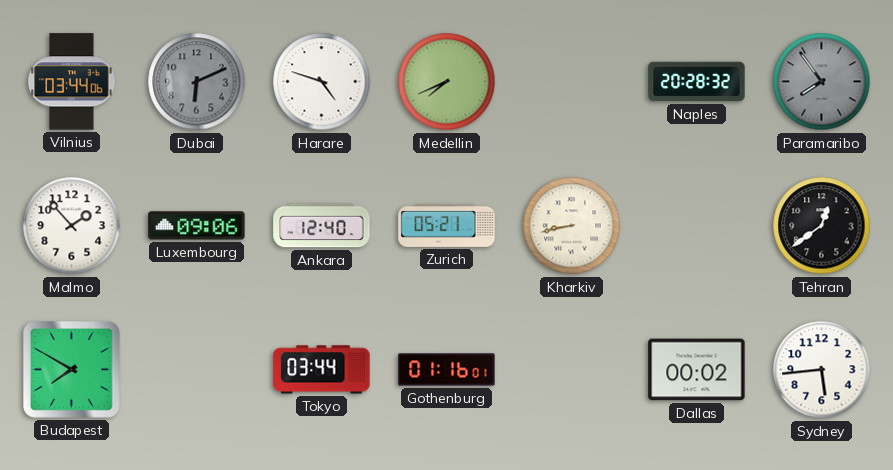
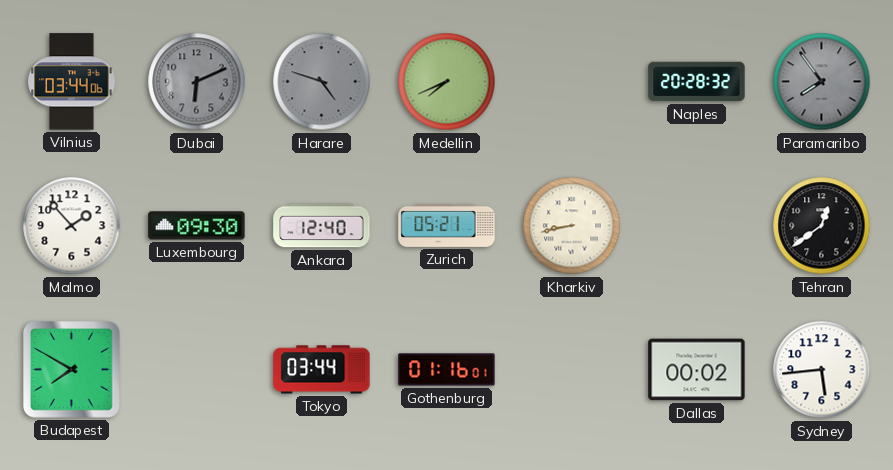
Harare dial: white -> grey
Luxembourg: 09:06 -> 09:30
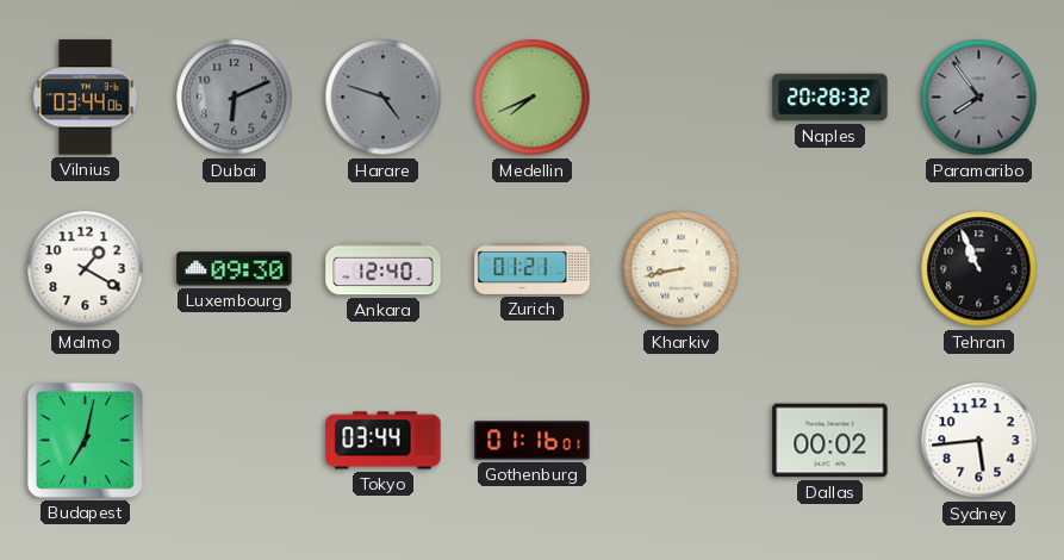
Malmo: 1:53 -> 1:20
Zurich: 05:21 -> 01:21
Tehran: 12:39 -> 10:56
Budapest: 7:50 -> 7:02
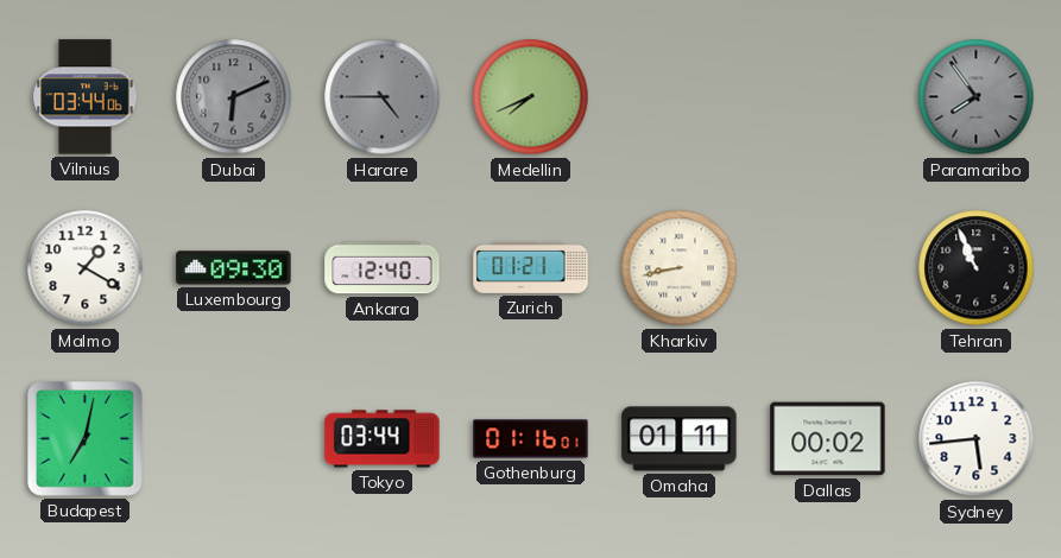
Harare: 4:48 -> 4:45
Naples: 20:28 -> none
Omaha: none -> 01:11
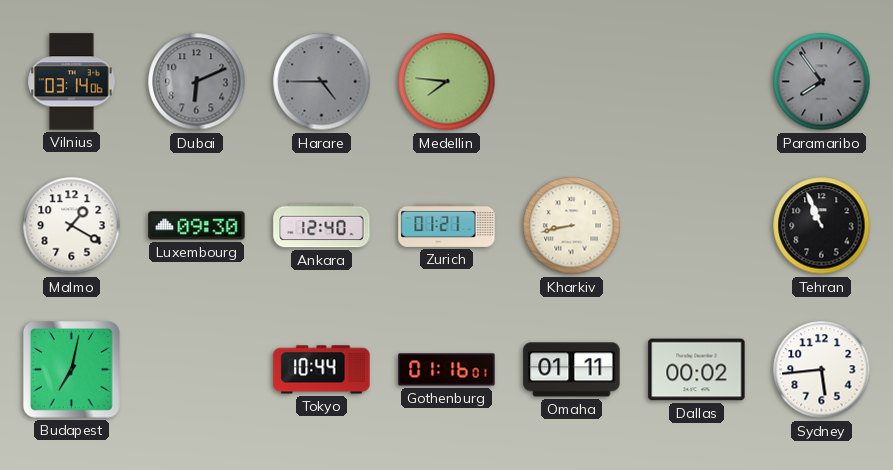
Vilnius: 03:44 -> 03:14
Medellin: 7:41 -> 7:46
Tokyo: 03:44 -> 10:44
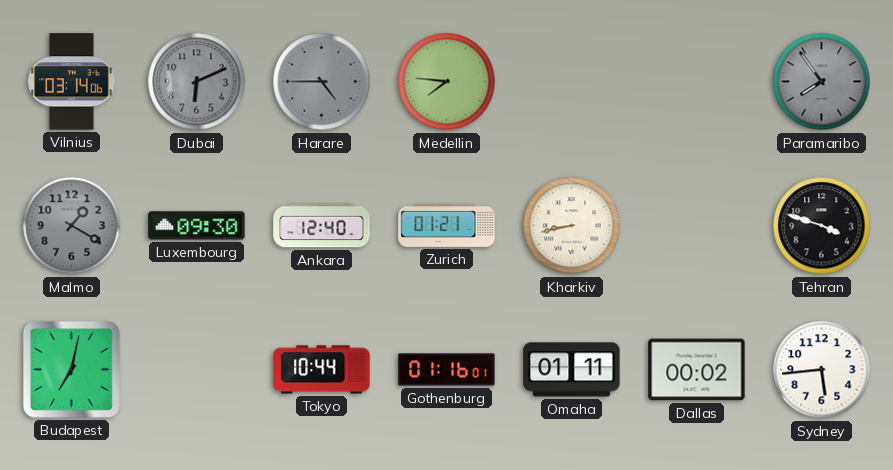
Malmo dial: white -> grey
Tehran: 10:56 -> 3:48
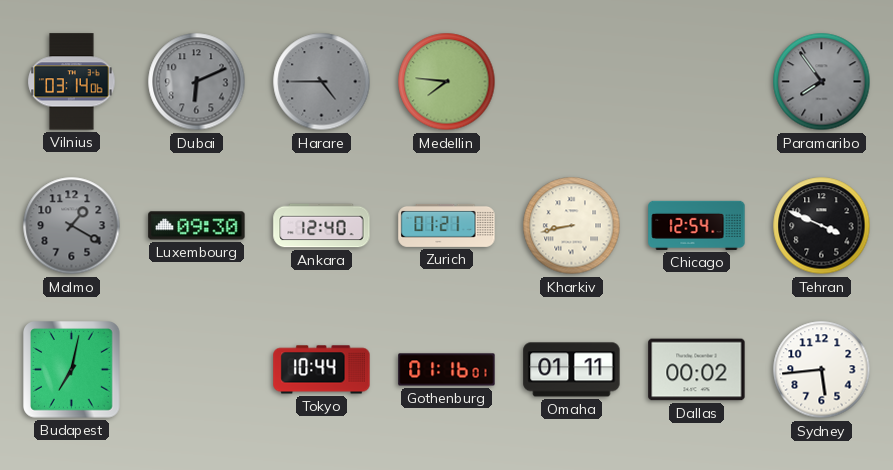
Chicago: none -> 12:54
Tehran: 3:48 -> 3:49
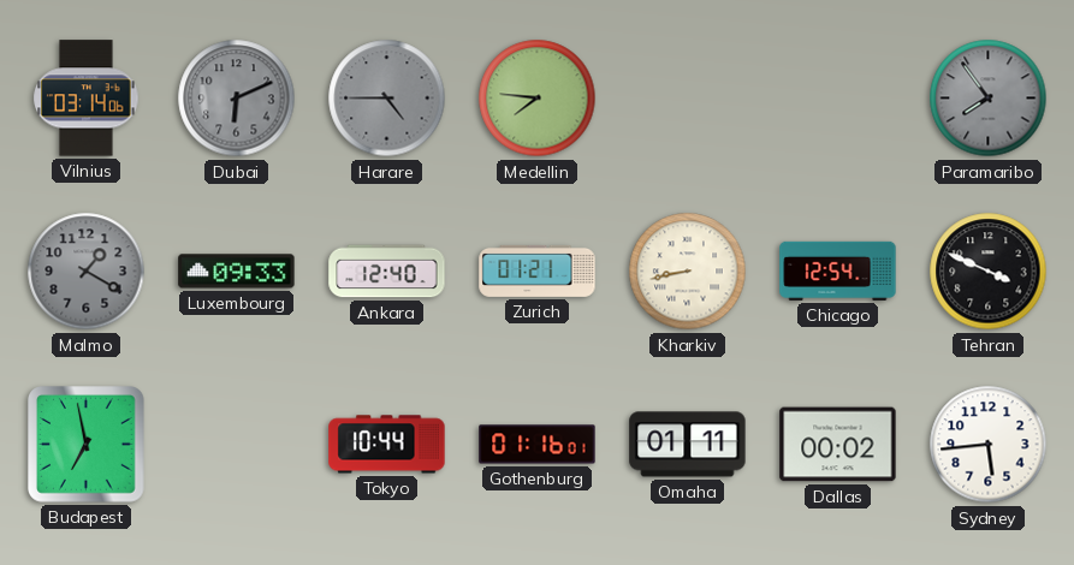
Luxembourg: 09:30 -> 09:33
Budapest: 7:02 -> 6:58
